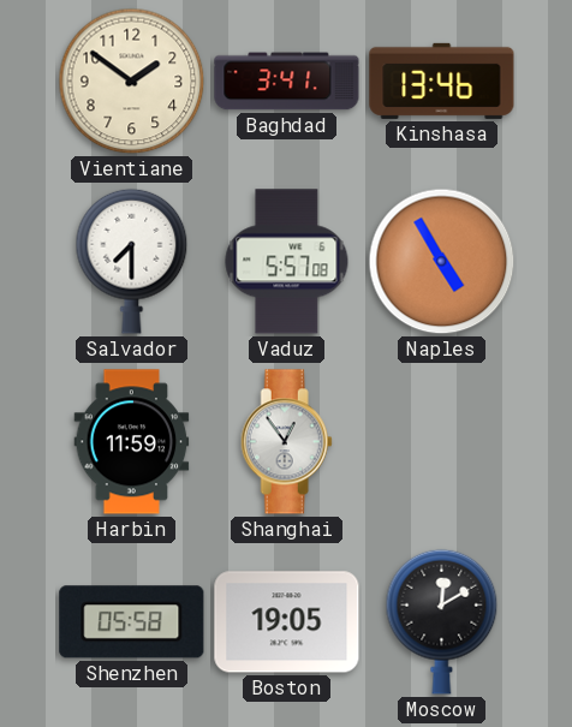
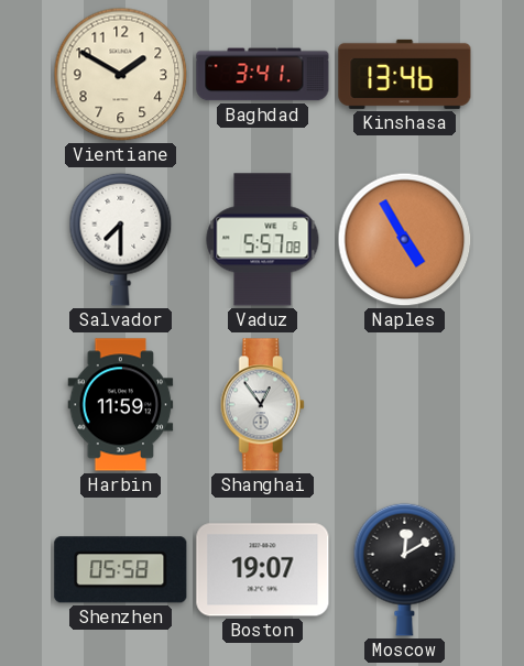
Vientiane: 1:51 -> 1:50
Boston: 19:05 -> 19:07
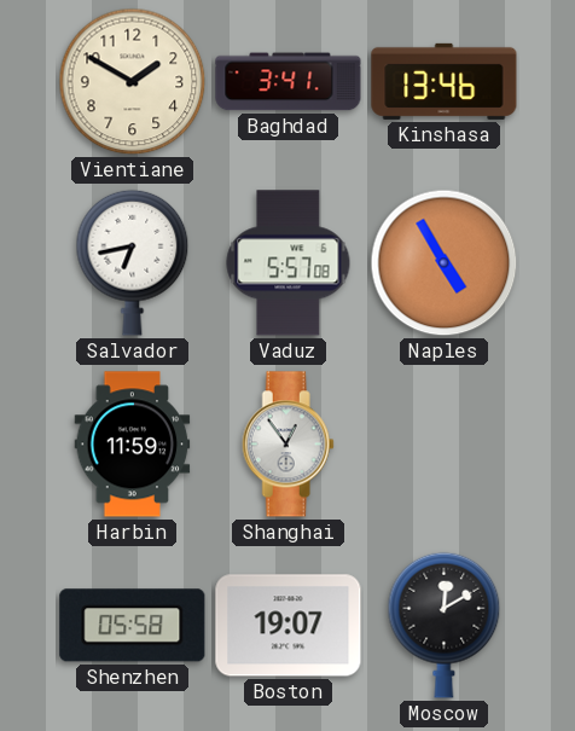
Salvador: 7:30 -> 6:43
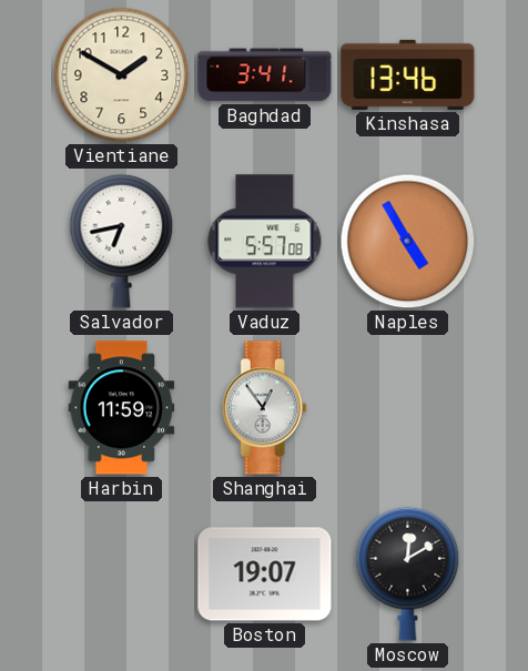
Shenzhen: 05:58 -> none
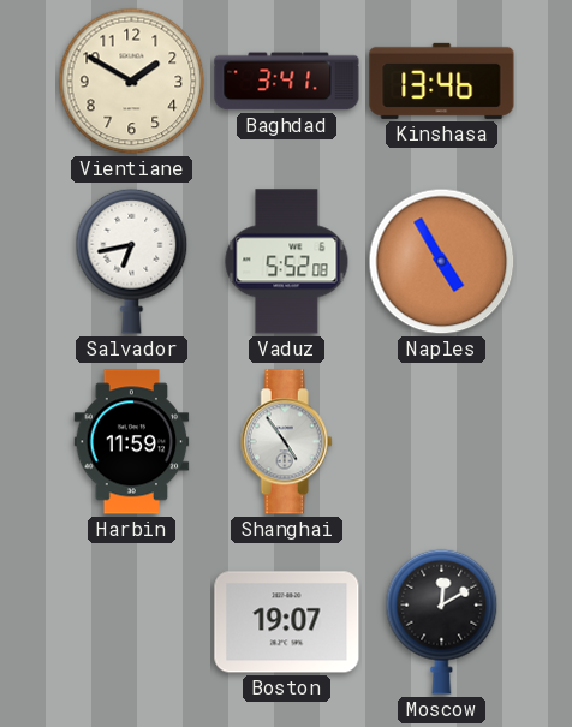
Vaduz: 5:57 -> 5:52
Shanghai: 12:54 -> 4:54
